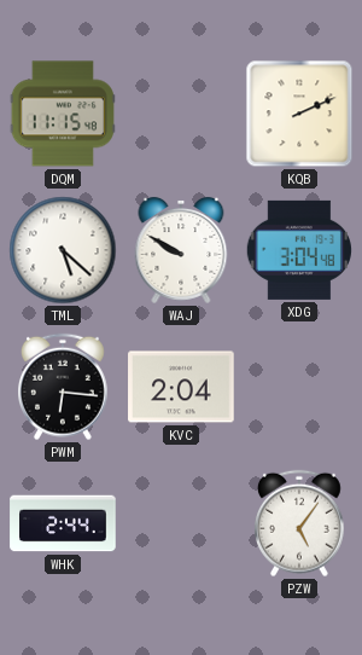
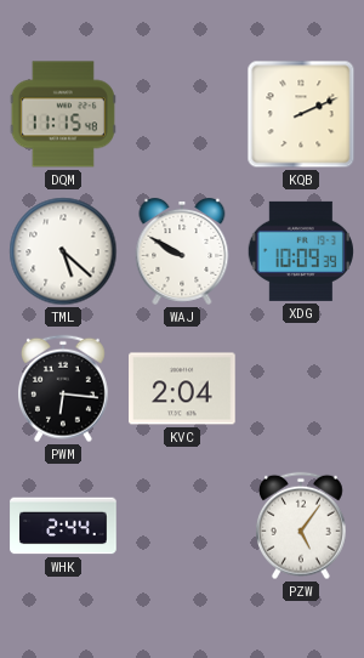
XDG: 3:04 -> 10:09
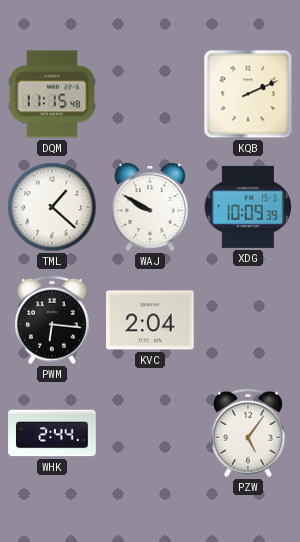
TML: 5:22 -> 1:22
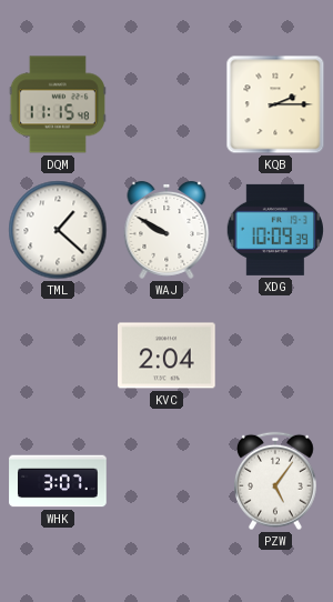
KQB: 2:11 -> 2:15
PWM: 6:16 -> none
WHK: 2:44 -> 3:07
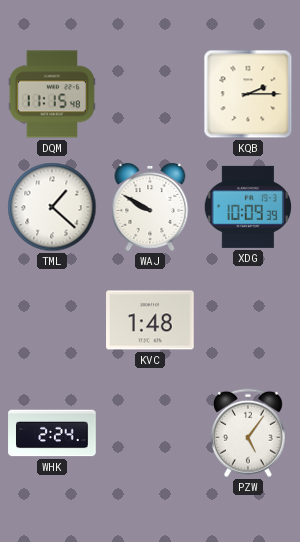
KVC: 2:04 -> 1:48
WHK: 3:07 -> 2:24
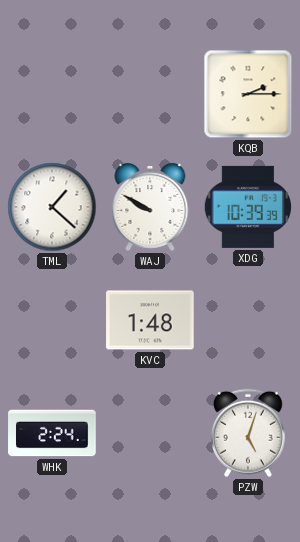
DQM: 11:15 -> none
XDG: 10:09 -> 10:39
PZW: 5:06 -> 5:03
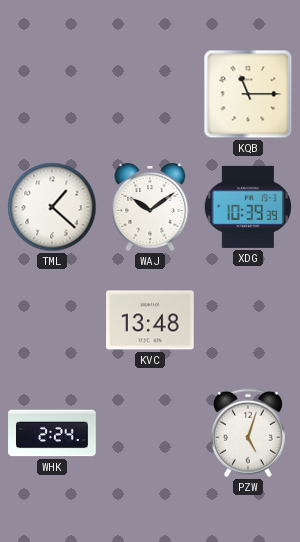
KQB: 2:15 -> 11:15
WAJ: 9:50 -> 10:09
KVC: 1:48 -> 13:48
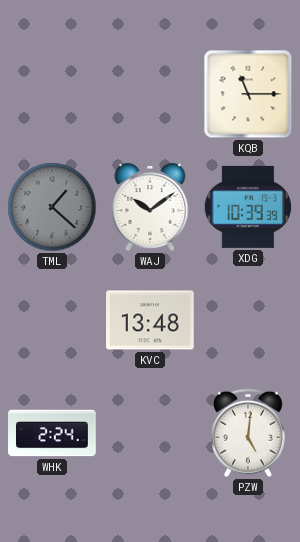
TML dial: white -> grey
PZW: 5:03 -> 5:01
